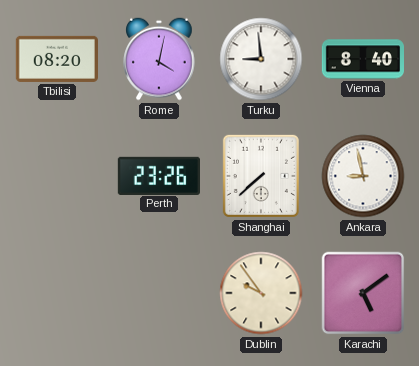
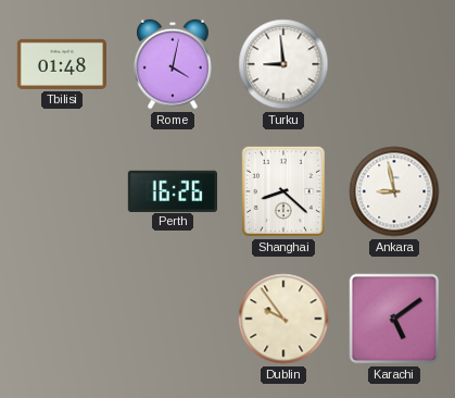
Tbilisi: 08:20 -> 01:48
Vienna: 8:40 -> none
Perth: 23:26 -> 16:26
Shanghai: 7:38 -> 8:22
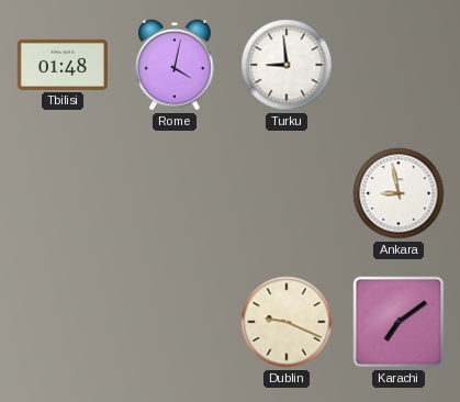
Perth: 16:26 -> none
Shanghai: 8:22 -> none
Dublin: 9:54 -> 9:19
Karachi: 5:09 -> 7:09
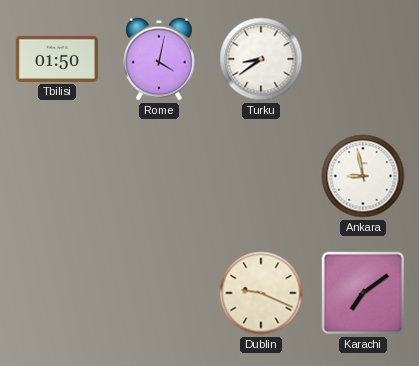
Tbilisi: 01:48 -> 01:50
Turku: 8:59 -> 8:39
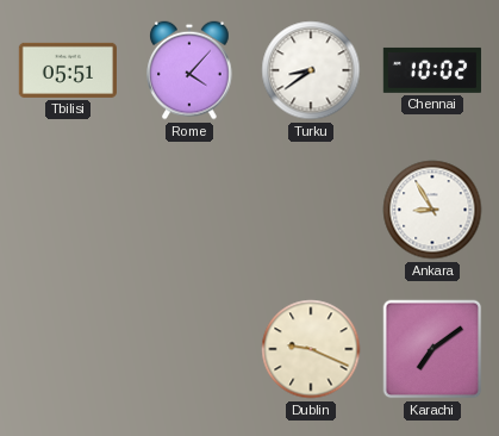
Tbilisi: 01:50 -> 05:51
Rome: 4:02 -> 4:07
Chennai: none -> 10:02
Ankara: 8:58 -> 8:55
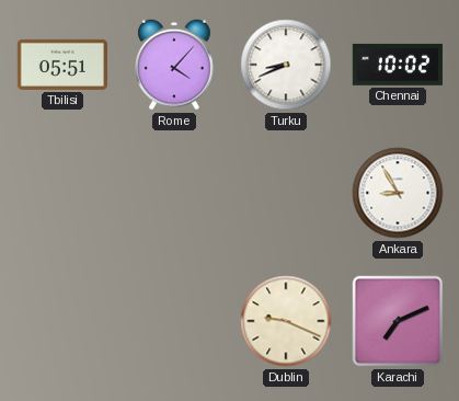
Turku: 8:39 -> 8:41
Karachi: 7:09 -> 7:11
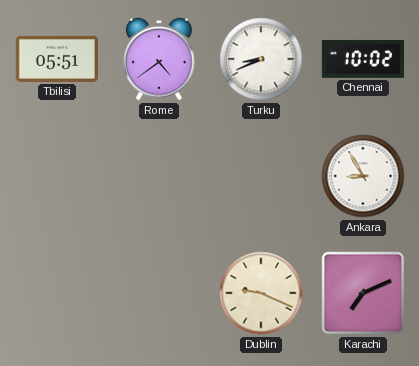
Rome: 4:07 -> 4:39
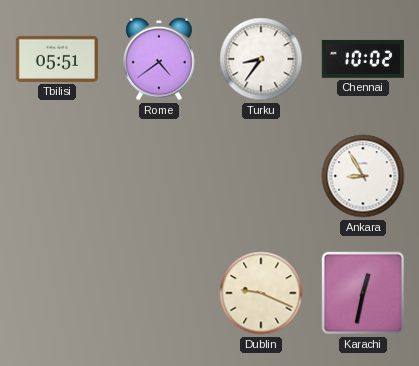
Turku: 8:41 -> 8:36
Karachi: 7:11 -> 12:32
